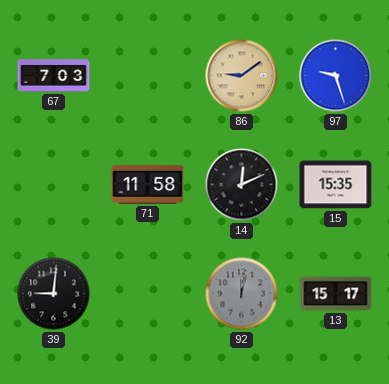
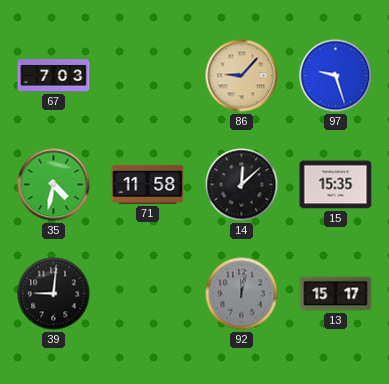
86: 9:09 -> 9:07
35: none -> 4:32
14: 12:11 -> 12:08
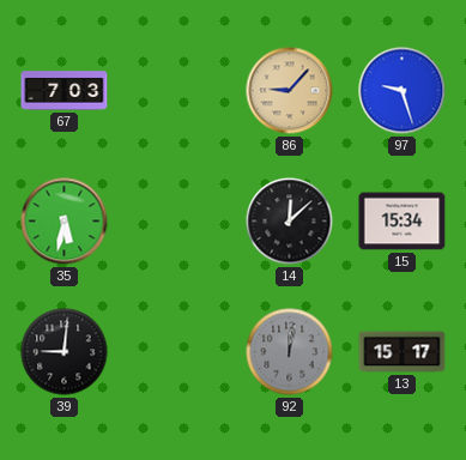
35: 4:32 -> 5:32
71: 11:58 -> none
15: 15:35 -> 15:34
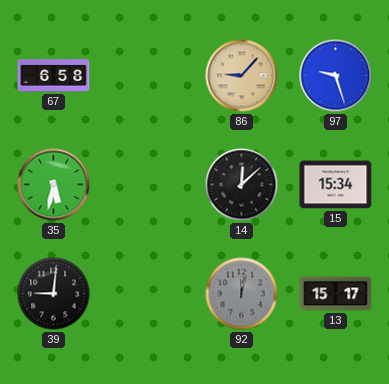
67: 7:03 -> 6:58
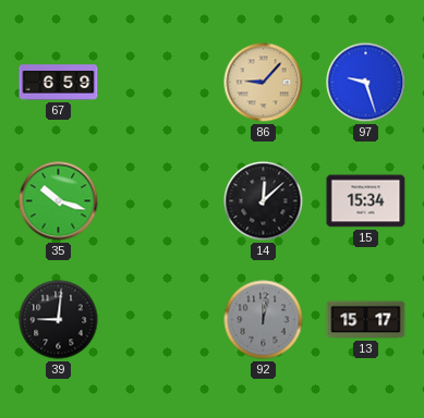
67: 6:58 -> 6:59
35: 5:32 -> 10:18
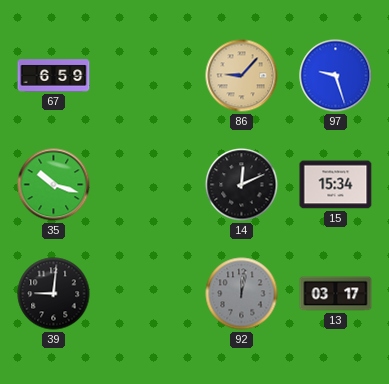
14: 12:08 -> 12:11
13: 15:17 -> 03:17
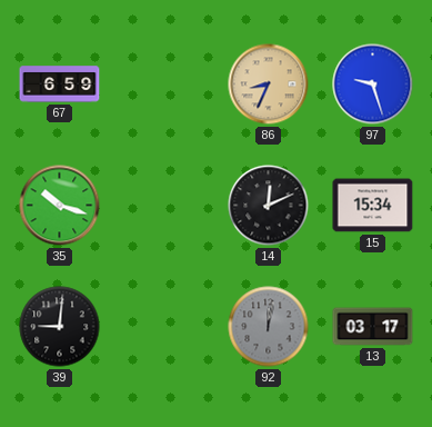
86: 9:07 -> 8:34
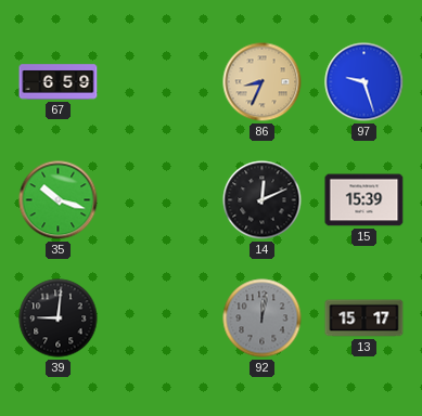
15: 15:34 -> 15:39
13: 03:17 -> 15:17
